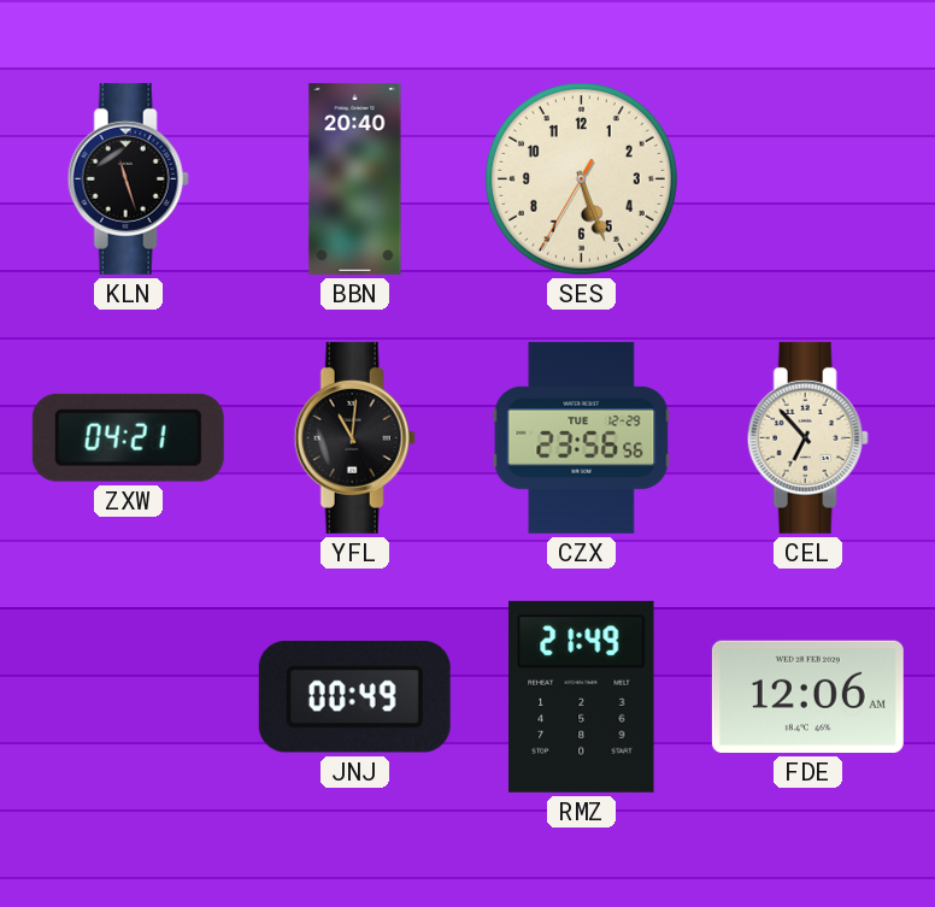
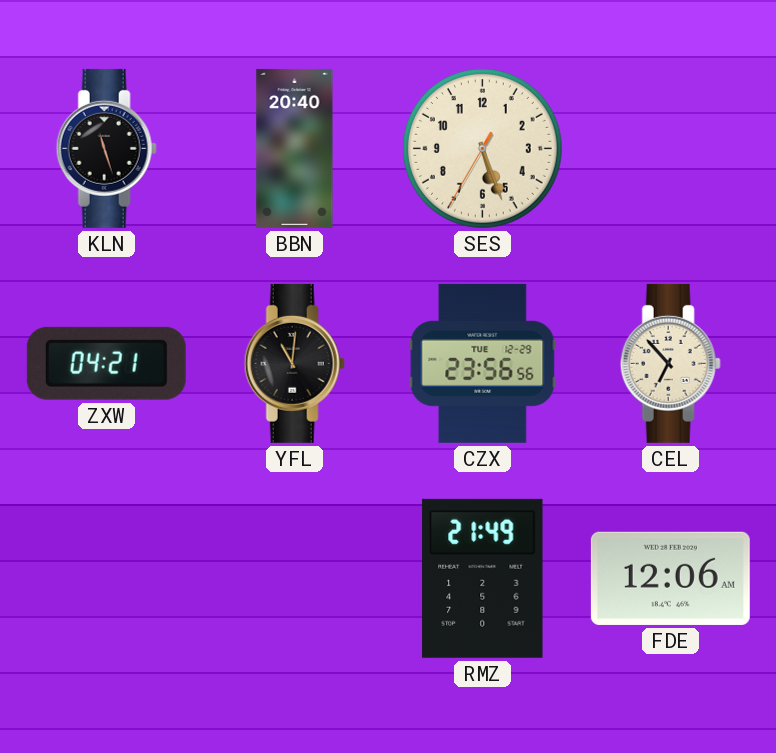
JNJ: 00:49 -> none
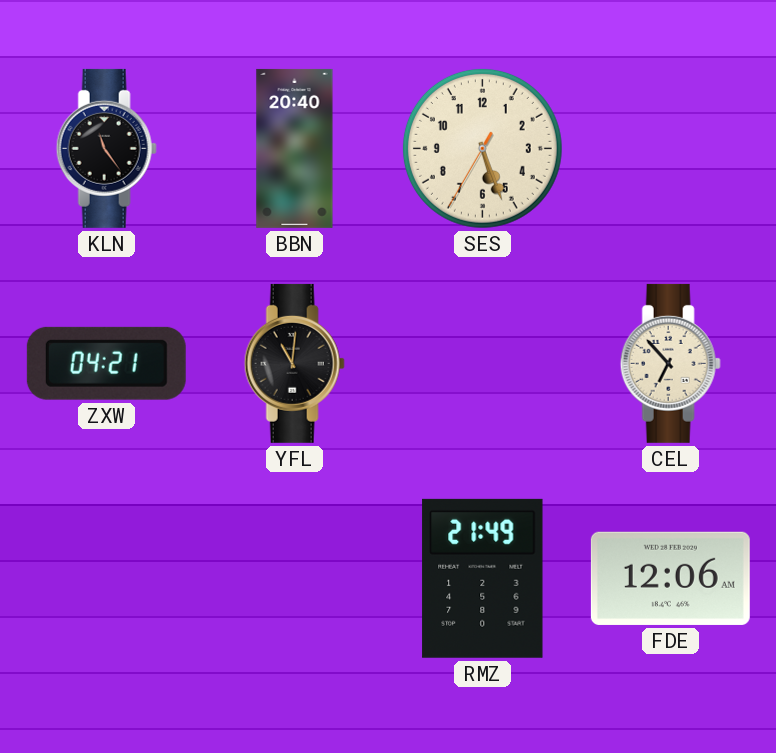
KLN: 11:27 -> 11:24
CZX: 23:56 -> none
